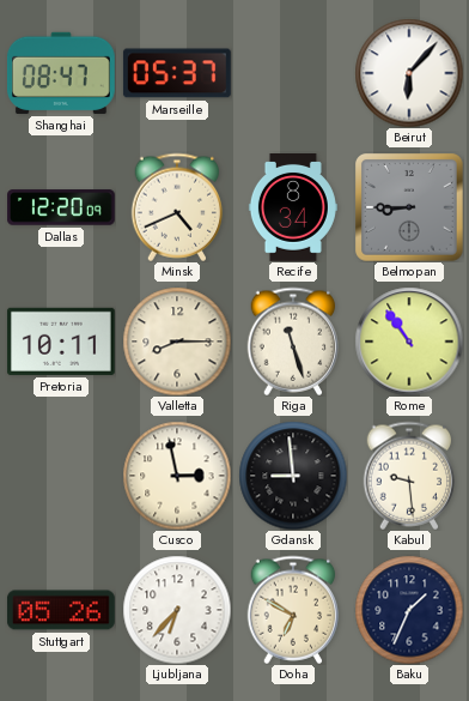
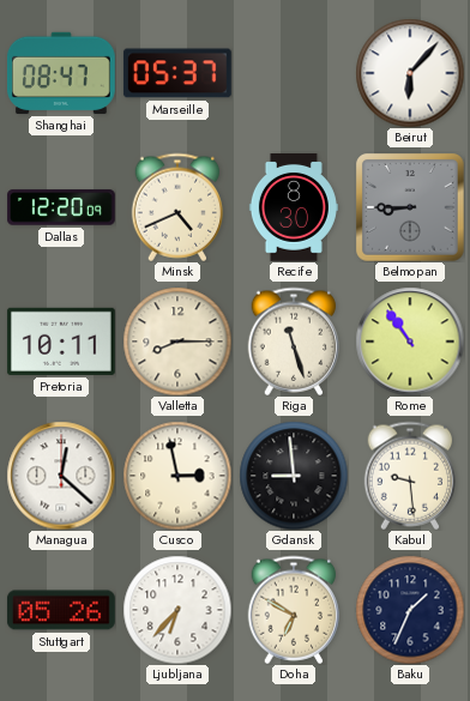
Recife: 8:34 -> 8:30
Managua: none -> 12:22
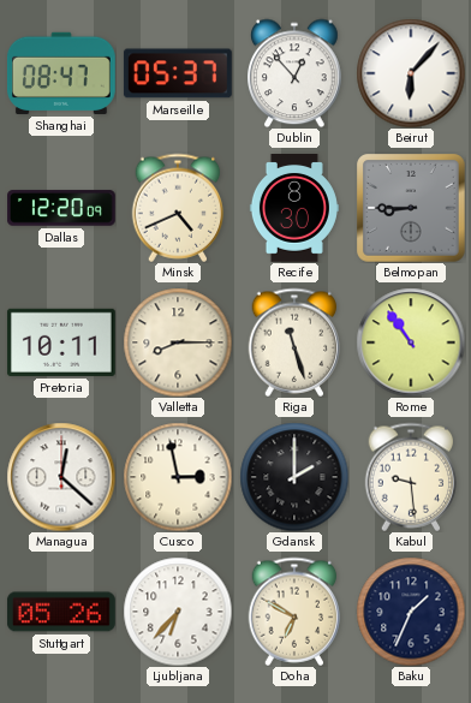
Dublin: none -> 12:53
Gdansk: 8:59 -> 2:00
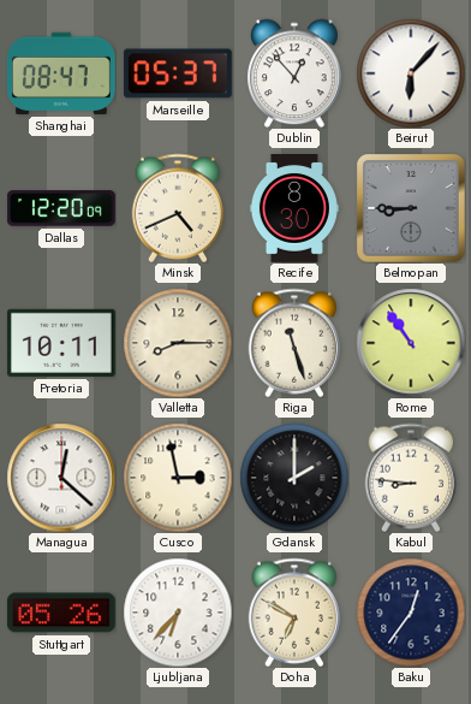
Kabul: 9:29 -> 8:46
Baku: 1:34 -> 12:36
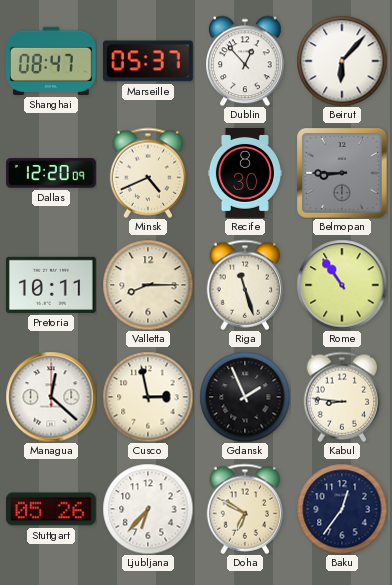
Gdansk: 2:00 -> 1:56
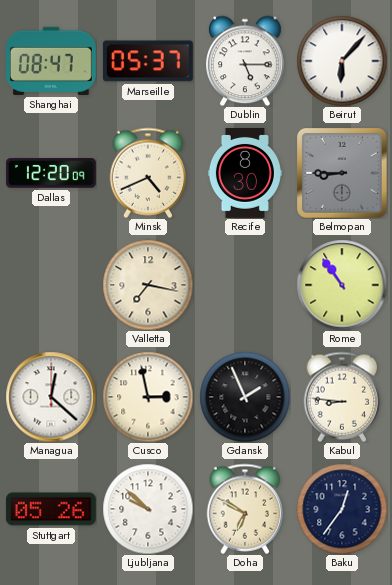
Dublin: 12:53 -> 5:15
Pretoria: 10:11 -> none
Valletta: 8:15 -> 7:17
Riga: 11:27 -> none
Ljubljana: 6:37 -> 9:52
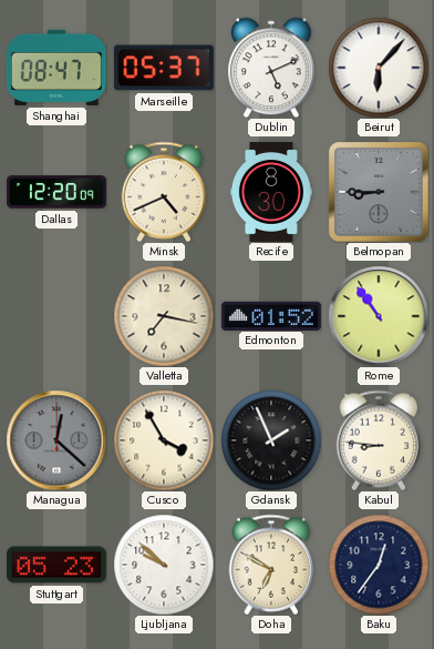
Dublin: 5:15 -> 5:11
Edmonton: none -> 01:52
Managua dial: white -> grey
Cusco: 2:58 -> 3:55
Stuttgart: 05:26 -> 05:23
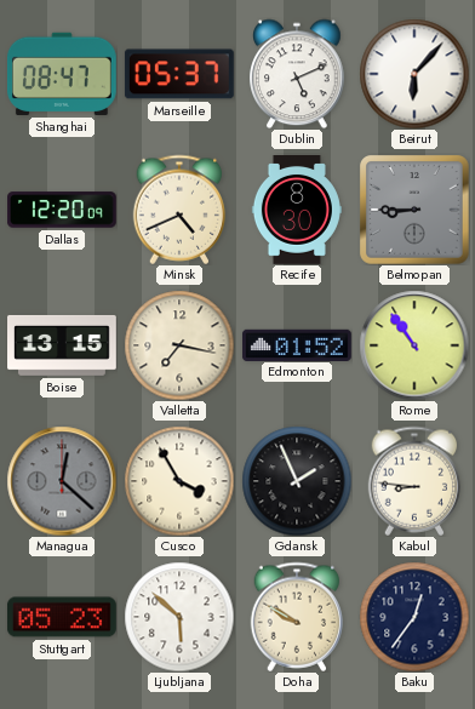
Boise: none -> 13:15
Ljubljana: 9:52 -> 5:52
Doha: 6:50 -> 9:50
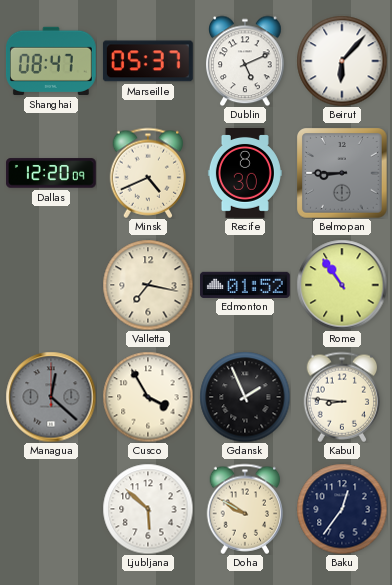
Boise: 13:15 -> none
Stuttgart: 05:23 -> none
